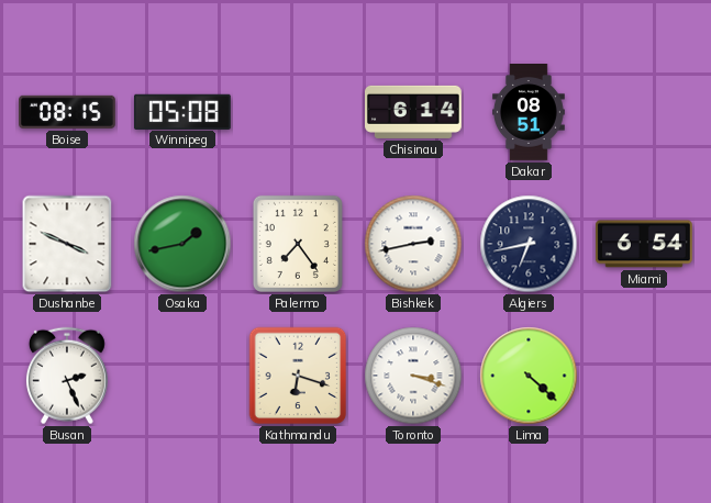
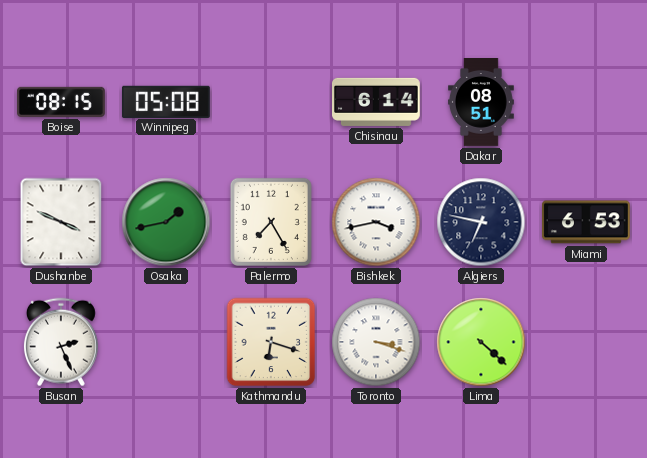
Palermo: 7:24 -> 7:25
Bishkek: 2:43 -> 3:43
Algiers: 6:43 -> 6:47
Miami: 6:54 -> 6:53
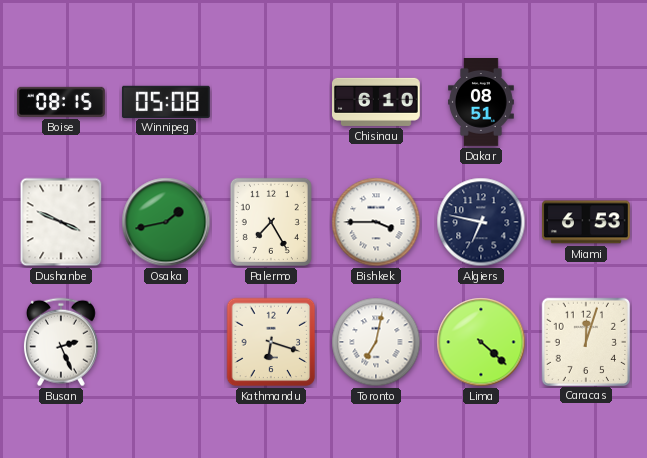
Chisinau: 6:14 -> 6:10
Bishkek: 3:43 -> 3:45
Toronto: 3:18 -> 7:02
Caracas: none -> 12:03
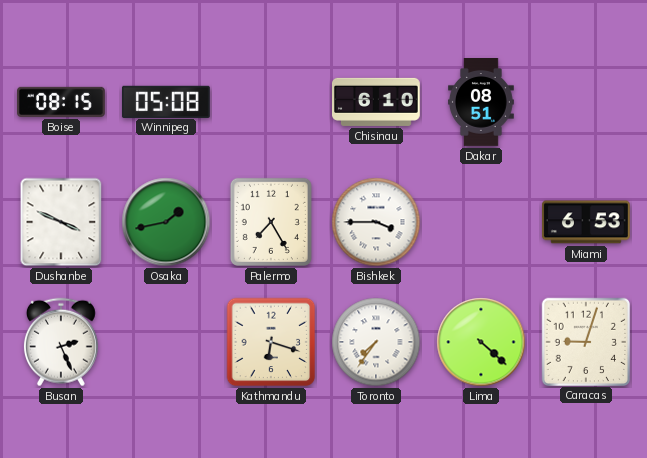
Algiers: 6:47 -> none
Toronto: 7:02 -> 7:36
Caracas: 12:03 -> 9:03
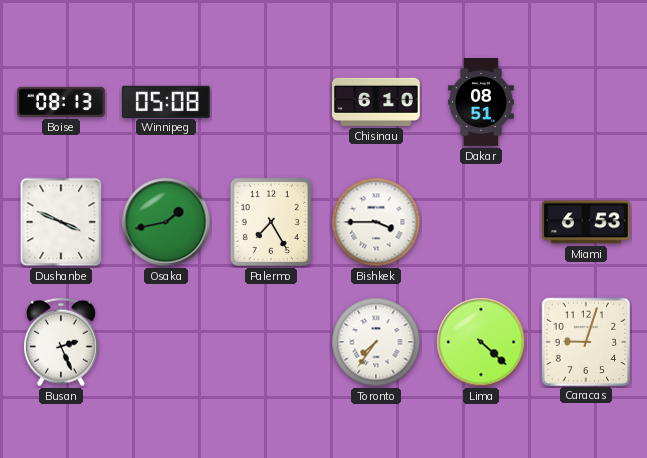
Boise: 08:15 -> 08:13
Kathmandu: 6:18 -> none
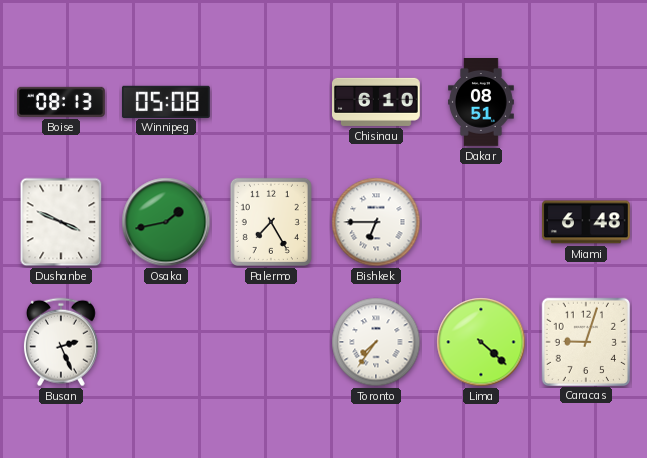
Bishkek: 3:45 -> 6:45
Miami: 6:53 -> 6:48
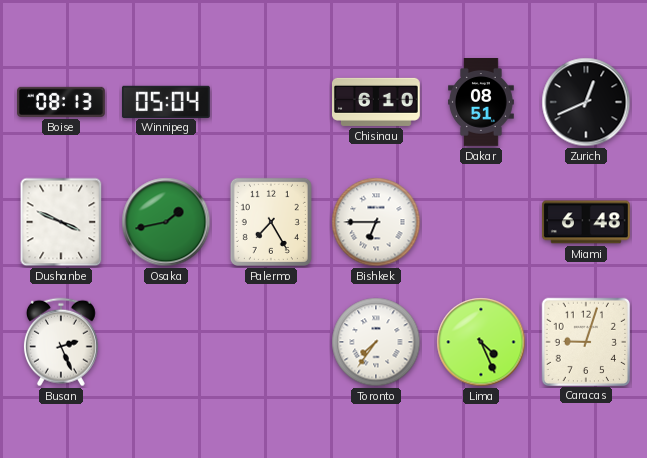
Winnipeg: 05:08 -> 05:04
Zurich: none -> 12:41
Lima: 4:22 -> 4:26
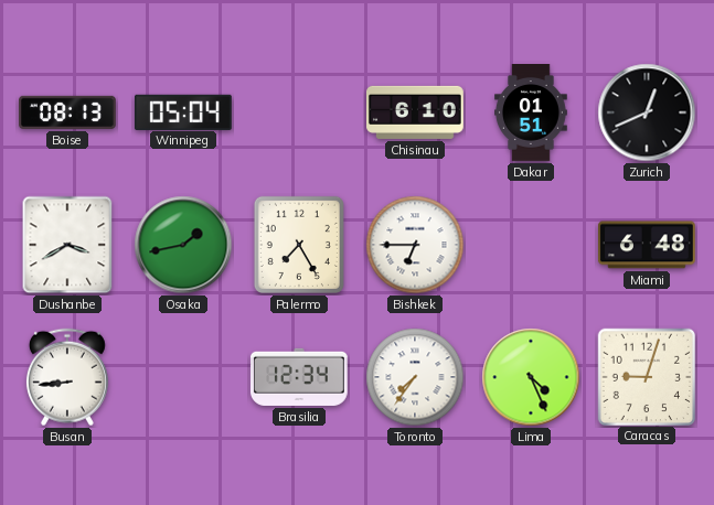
Dakar: 08:51 -> 01:51
Dushanbe: 3:49 -> 3:40
Busan: 2:26 -> 8:44
Brasilia: none -> 12:34
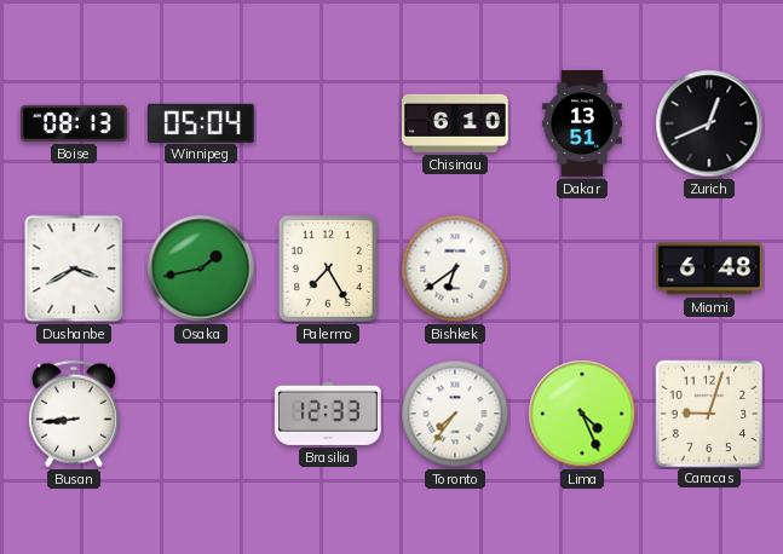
Dakar: 01:51 -> 13:51
Bishkek: 6:45 -> 6:39
Brasilia: 12:34 -> 12:33
